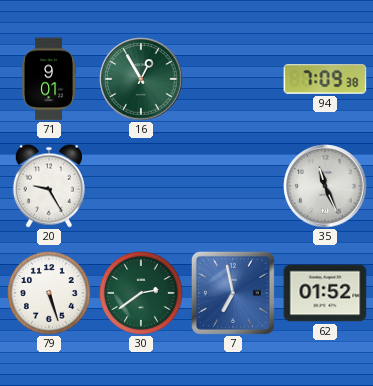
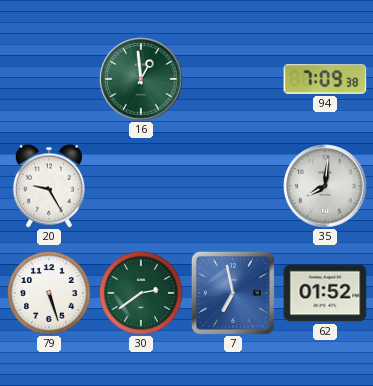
71: 9:01 -> none
16: 12:55 -> 12:59
35: 11:26 -> 8:01
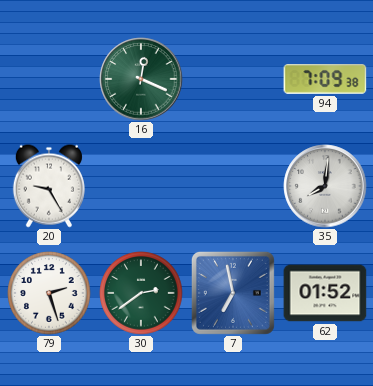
16: 12:59 -> 12:19
79: 5:27 -> 2:27
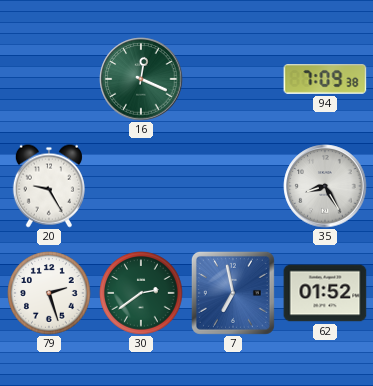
35: 8:01 -> 8:25
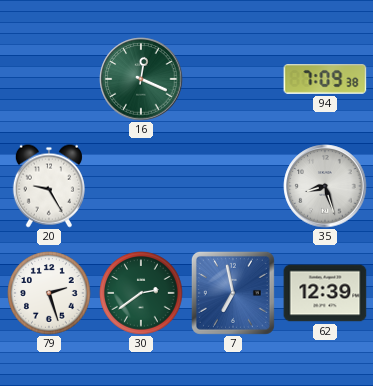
35: 8:25 -> 8:27
62: 01:52 -> 12:39
